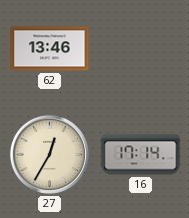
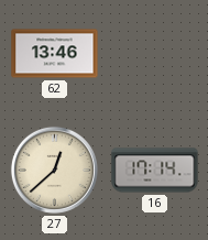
27: 12:35 -> 12:38
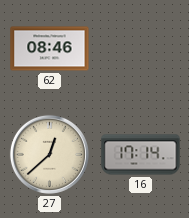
62: 13:46 -> 08:46
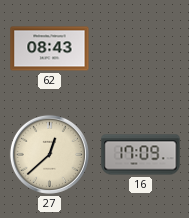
62: 08:46 -> 08:43
16: 17:14 -> 17:09
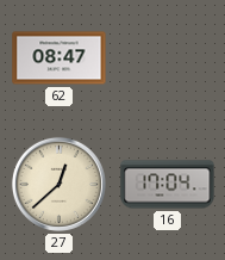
62: 08:43 -> 08:47
16: 17:09 -> 17:04
